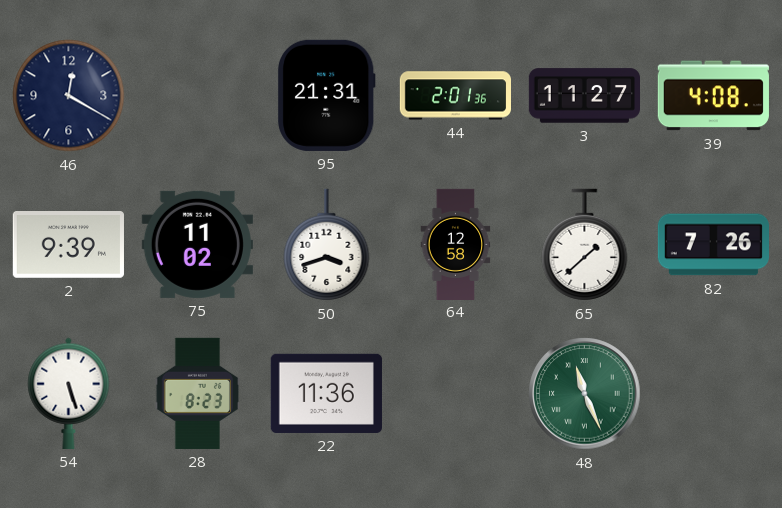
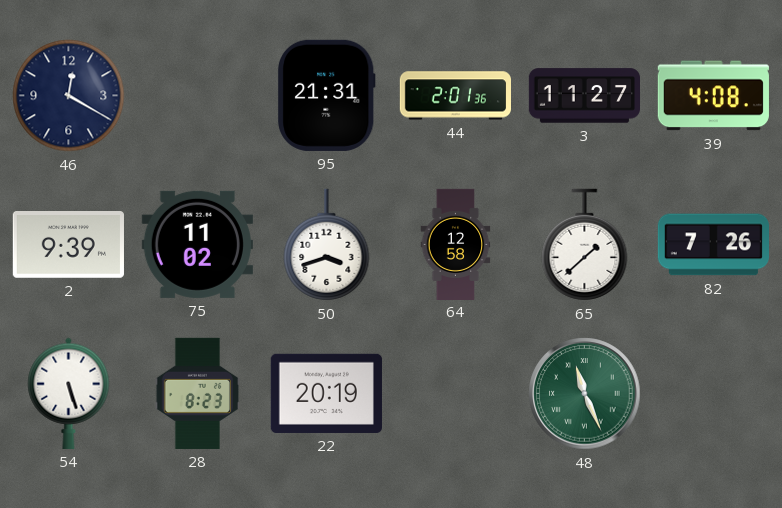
22: 11:36 -> 20:19
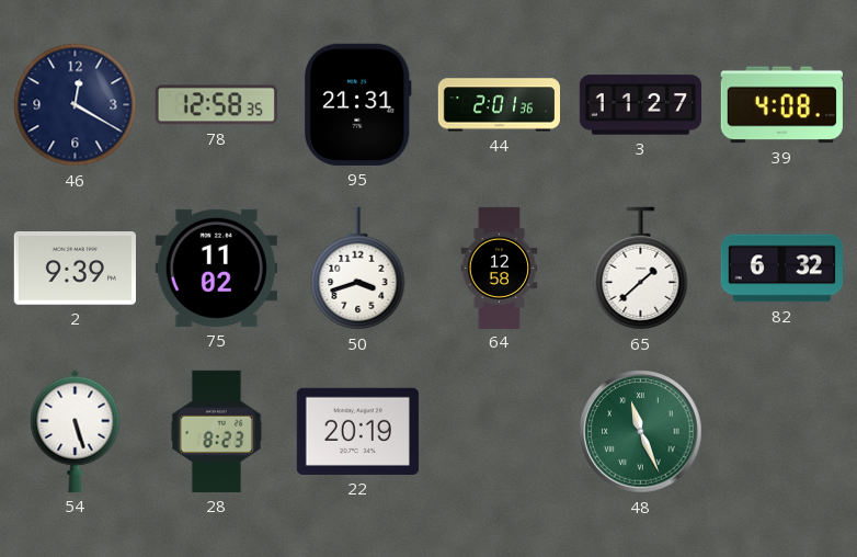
78: none -> 12:58
82: 7:26 -> 6:32
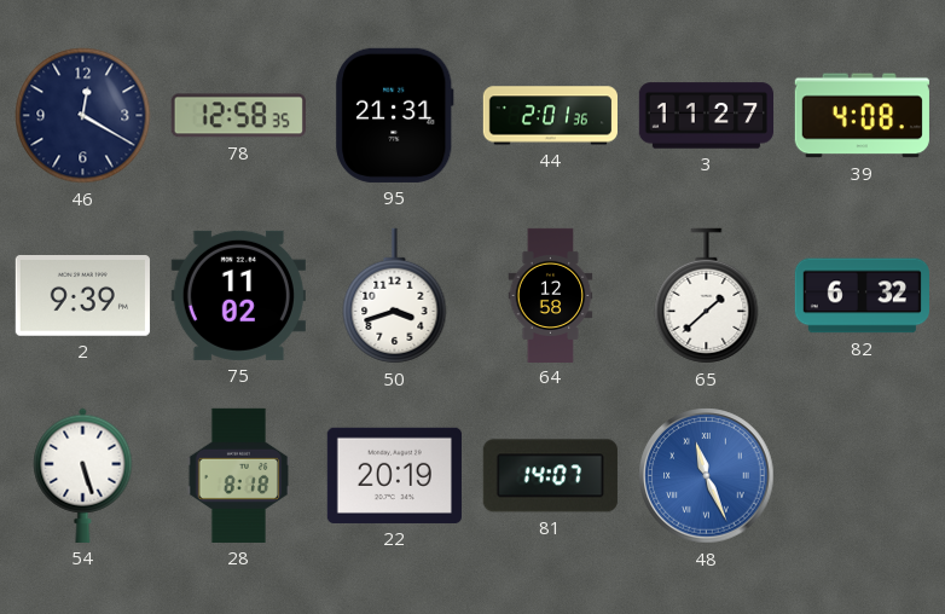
28: 8:23 -> 8:18
81: none -> 14:07
48 dial: green -> blue
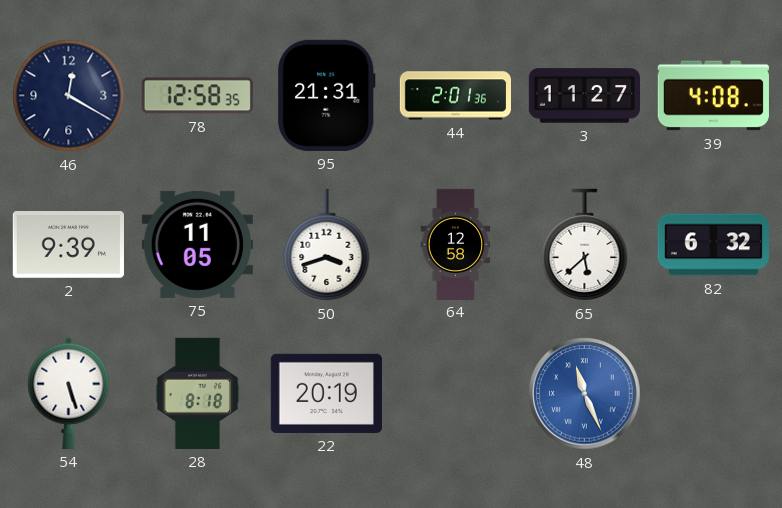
75: 11:02 -> 11:05
65: 1:38 -> 5:38
81: 14:07 -> none
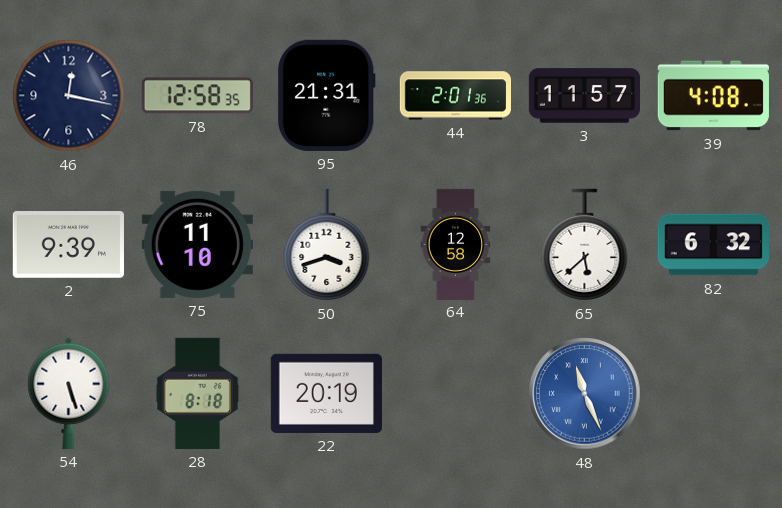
46: 12:20 -> 12:17
3: 11:27 -> 11:57
75: 11:05 -> 11:10
